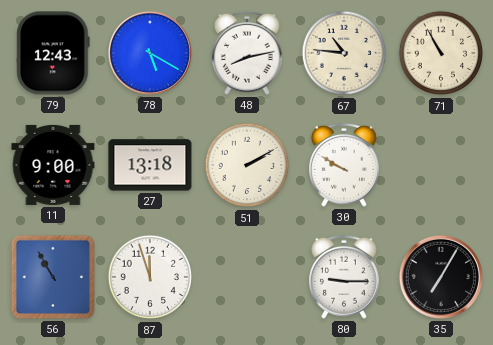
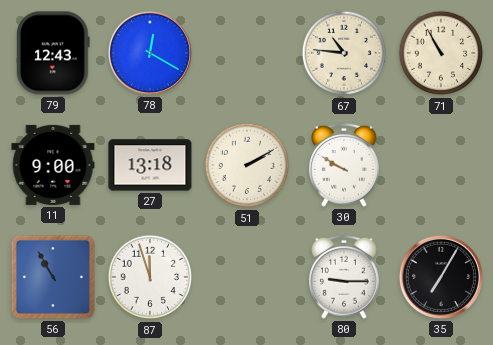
78: 5:20 -> 12:20
48: 8:13 -> none
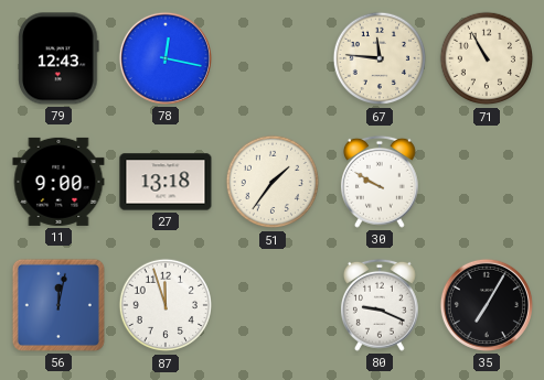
78: 12:20 -> 12:17
67: 10:46 -> 11:46
51: 2:10 -> 1:36
56: 10:55 -> 12:02
80: 9:15 -> 9:19
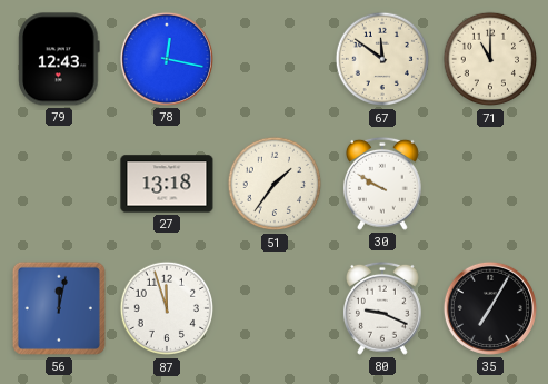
67: 11:46 -> 11:51
71: 10:55 -> 11:00
11: 9:00 -> none
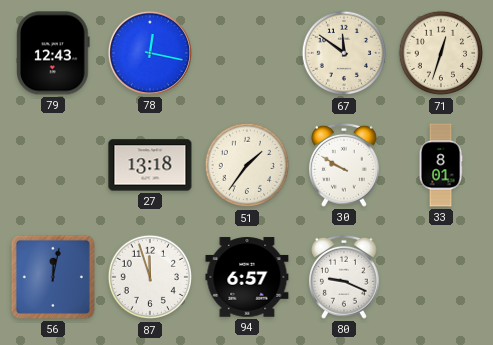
71: 11:00 -> 12:33
33: none -> 8:01
94: none -> 6:57
35: 7:05 -> none
